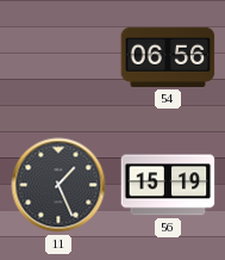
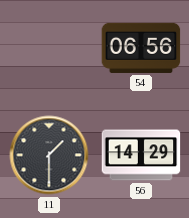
11: 1:26 -> 1:30
56: 15:19 -> 14:29
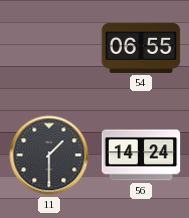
54: 06:56 -> 06:55
56: 14:29 -> 14:24
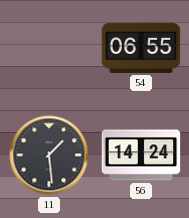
11: 1:30 -> 1:29
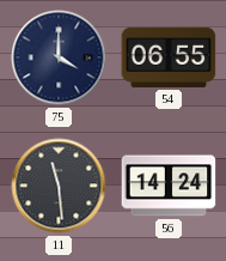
75: none -> 4:00
11: 1:29 -> 11:29
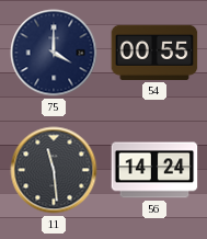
54: 06:55 -> 00:55
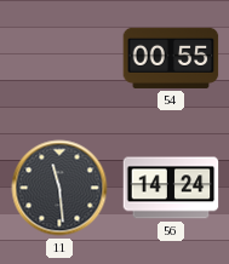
75: 4:00 -> none
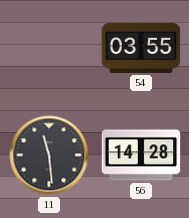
54: 00:55 -> 03:55
56: 14:24 -> 14:28
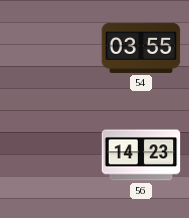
11: 11:29 -> none
56: 14:28 -> 14:23
